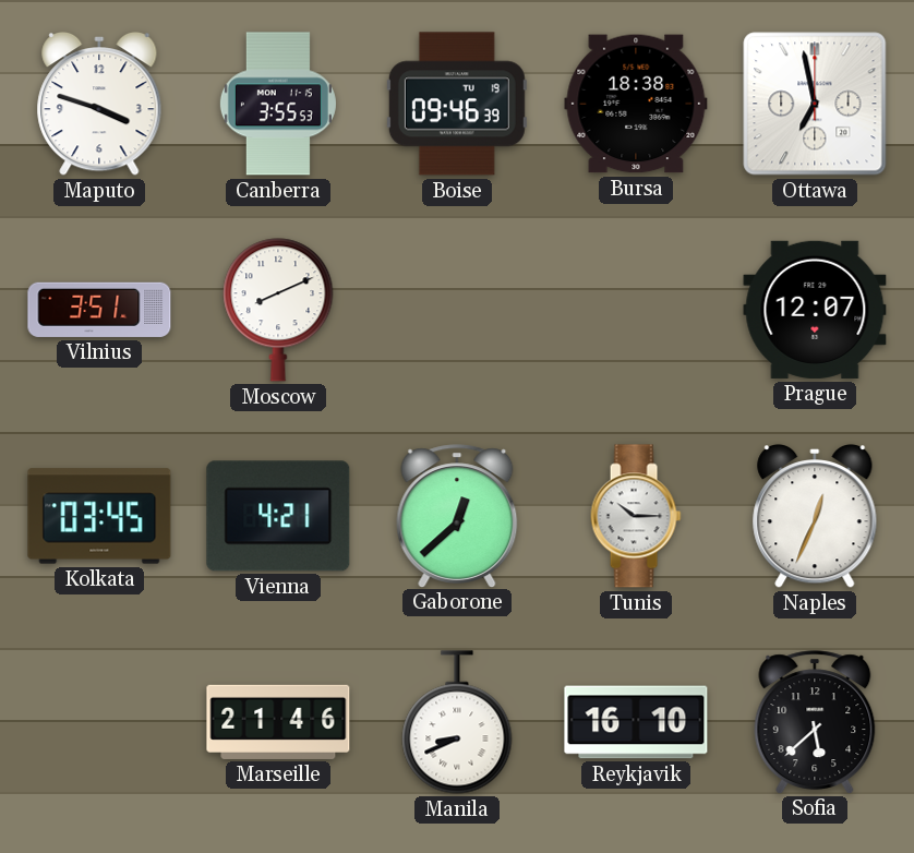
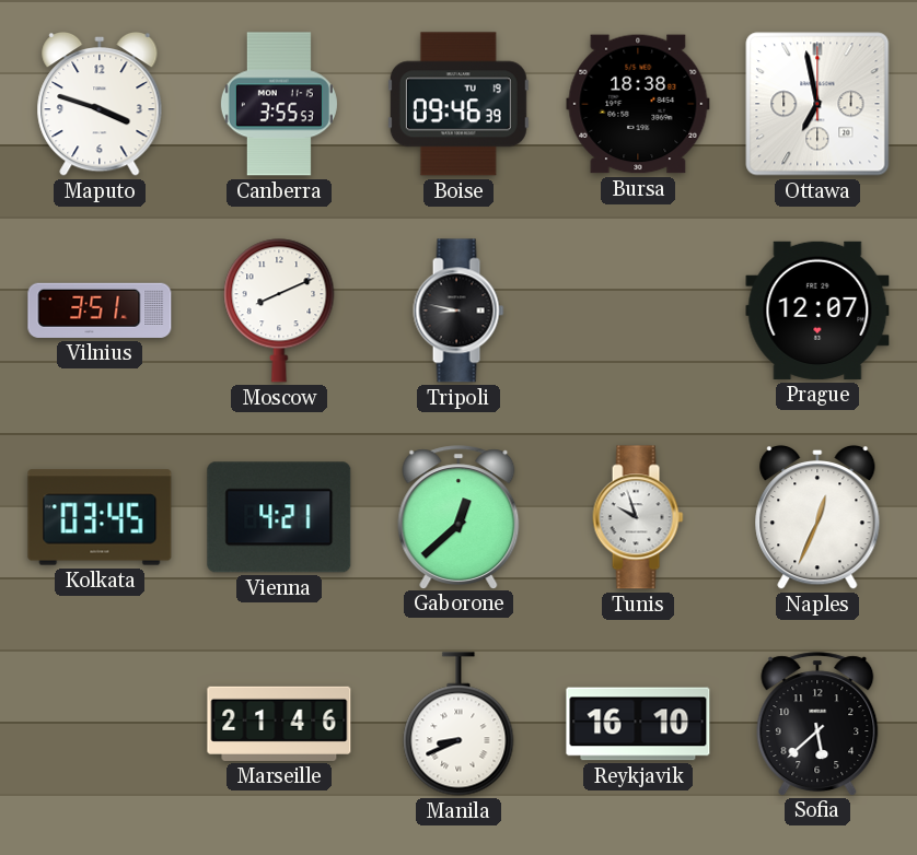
Tripoli: none -> 8:47
Tunis: 10:15 -> 9:57
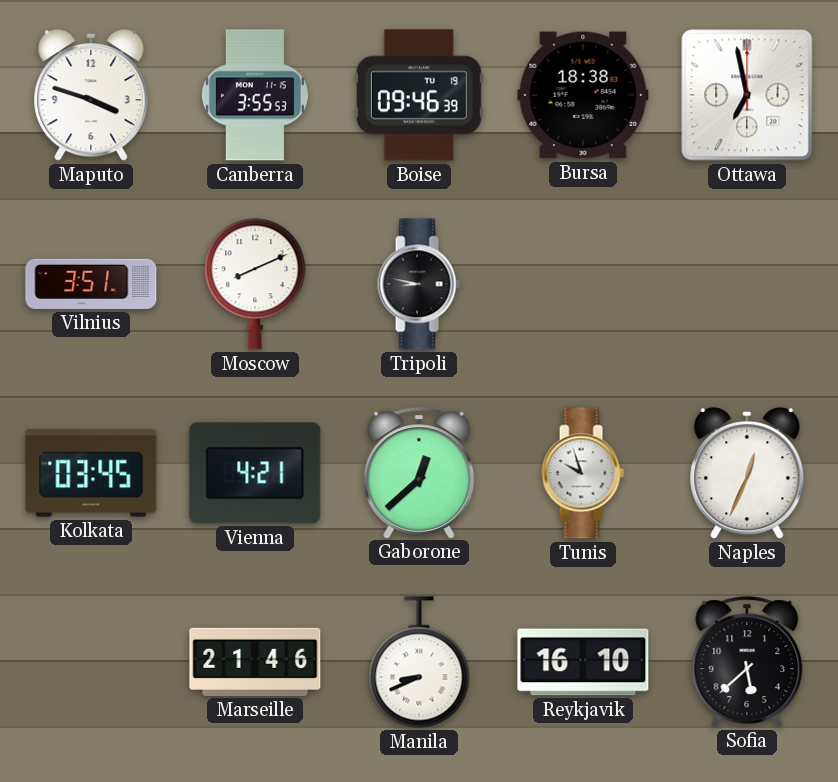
Prague: 12:07 -> none
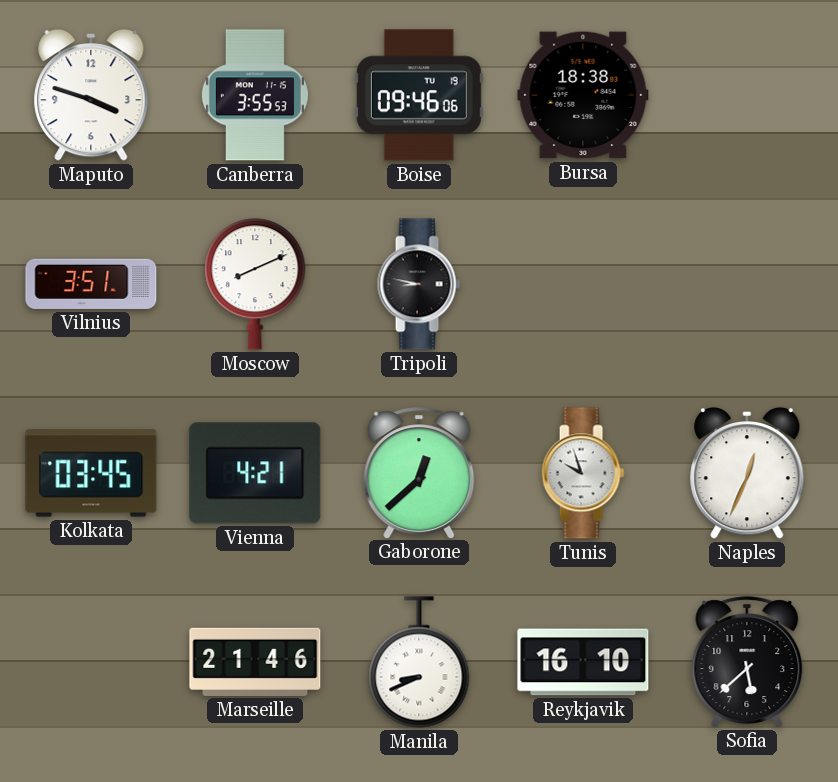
Boise: 09:46:39 -> 09:46:06
Ottawa: 6:58 -> none
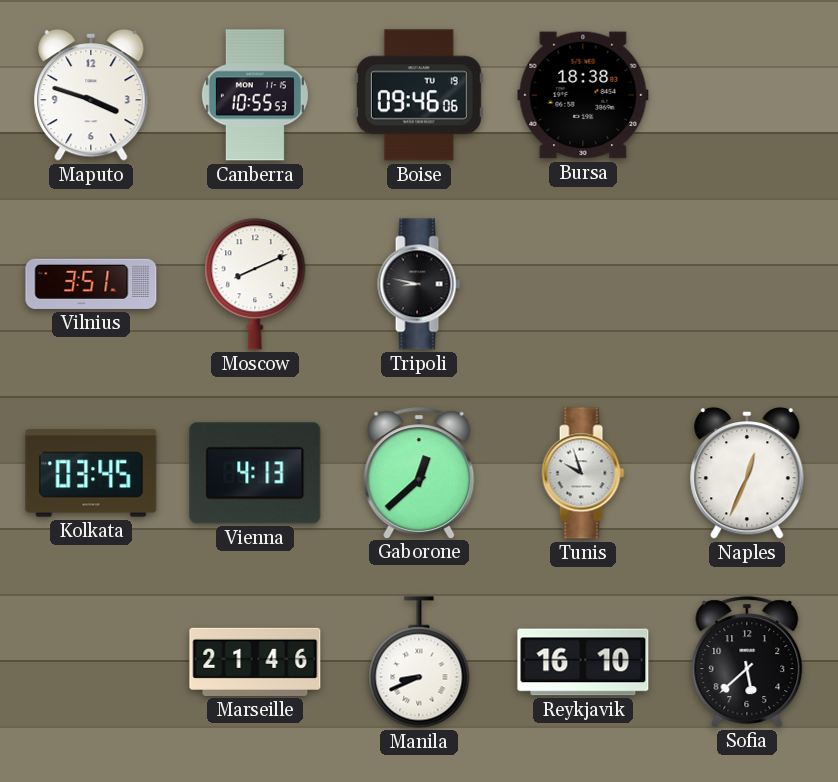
Canberra: 3:55 -> 10:55
Vienna: 4:21 -> 4:13
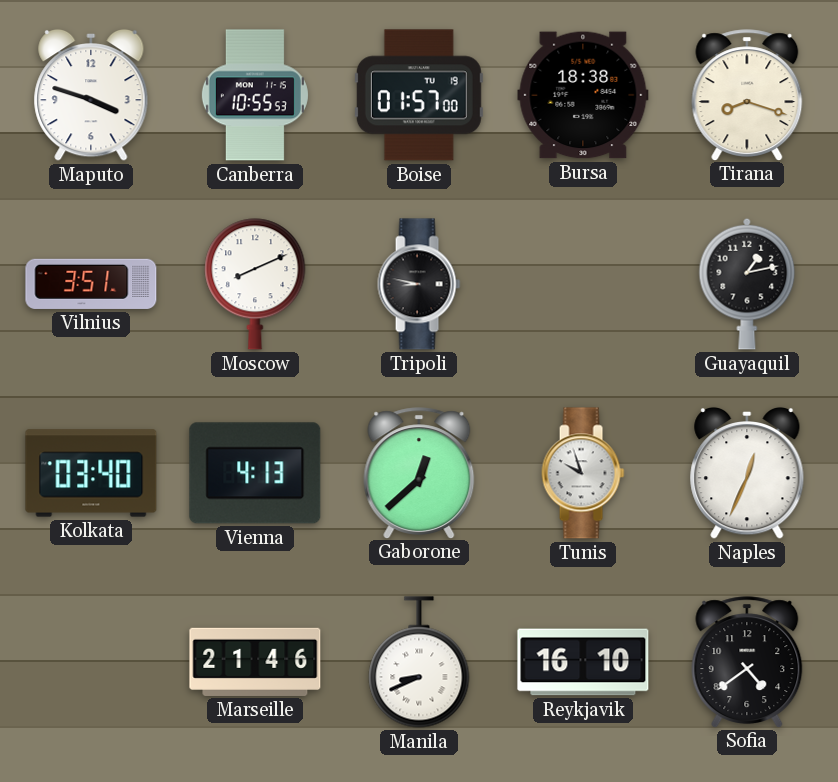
Boise: 09:46 -> 01:57
Tirana: none -> 8:18
Guayaquil: none -> 1:13
Kolkata: 03:45 -> 03:40
Sofia: 5:38 -> 4:39
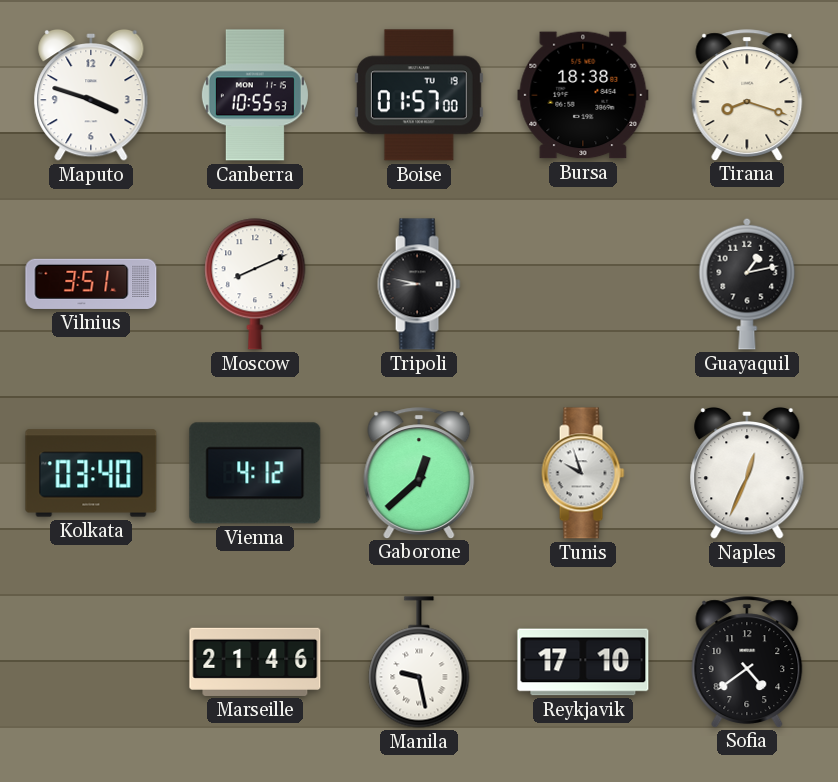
Vienna: 4:13 -> 4:12
Manila: 8:41 -> 9:28
Reykjavik: 16:10 -> 17:10
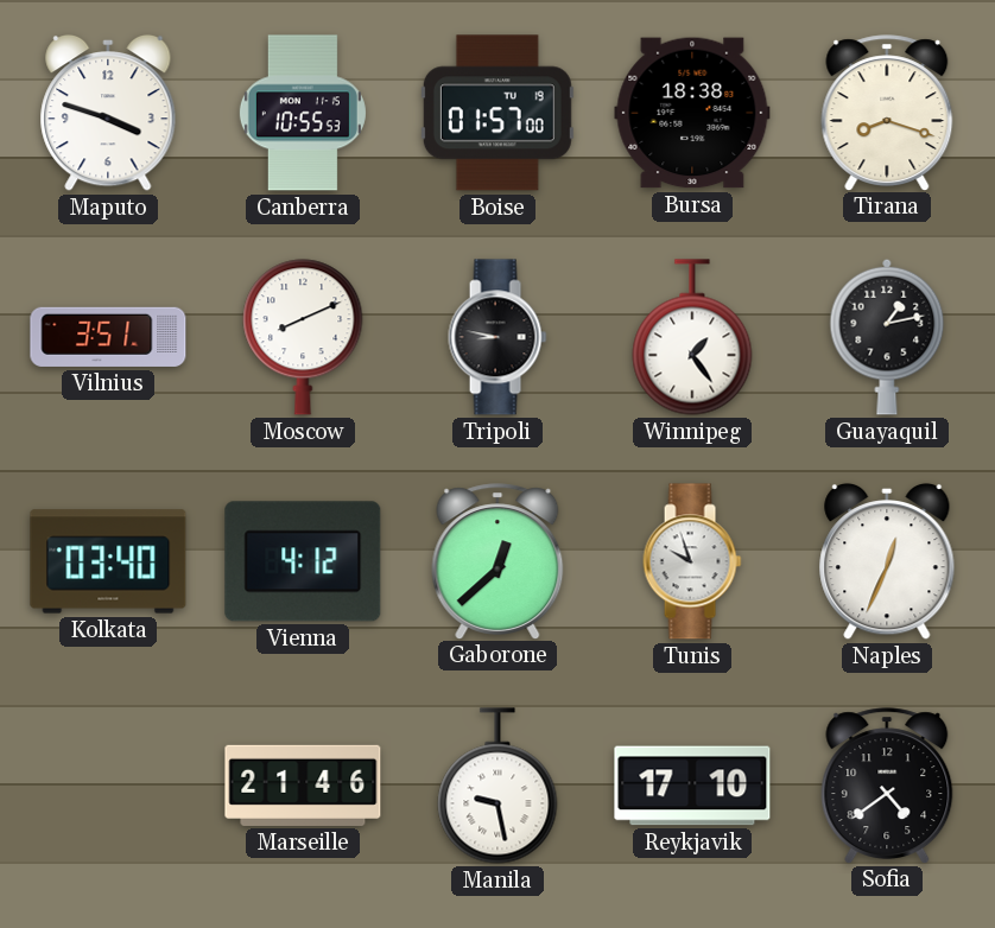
Winnipeg: none -> 1:24
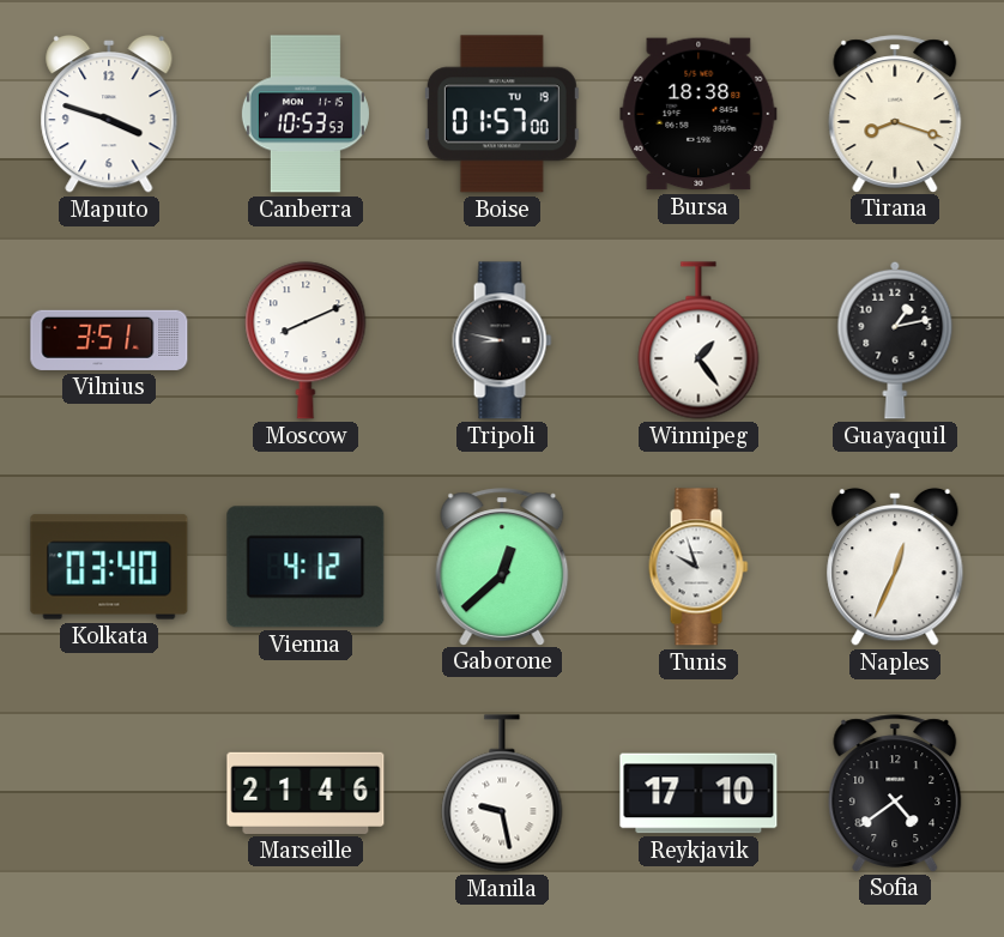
Canberra: 10:55 -> 10:53
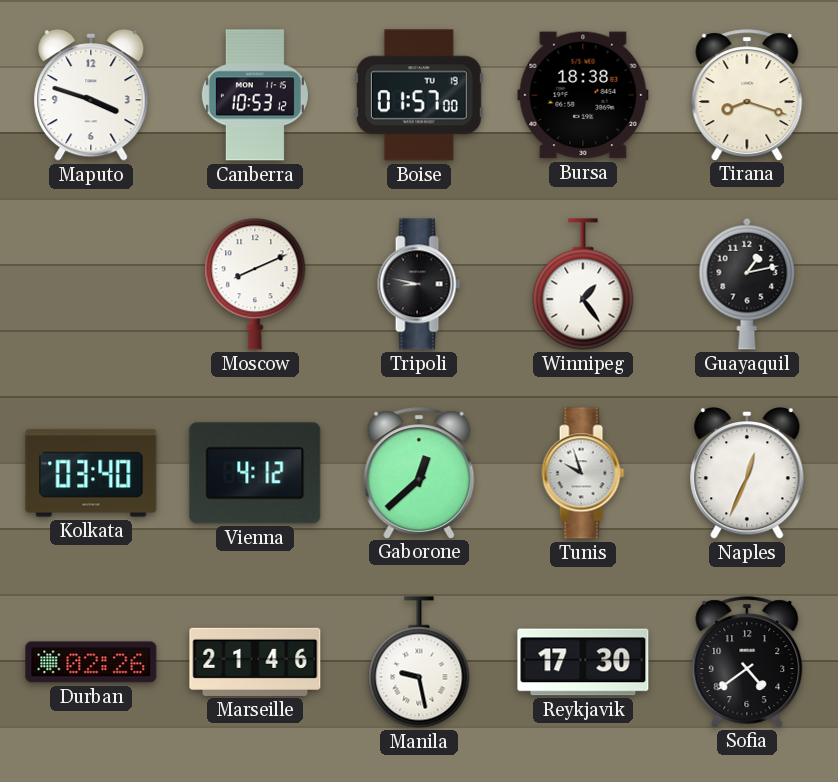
Canberra: 10:53:53 -> 10:53:12
Vilnius: 3:51 -> none
Durban: none -> 02:26
Reykjavik: 17:10 -> 17:30
